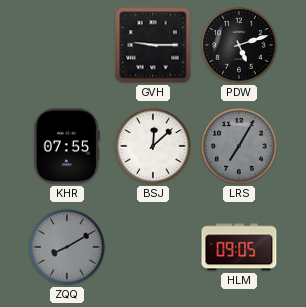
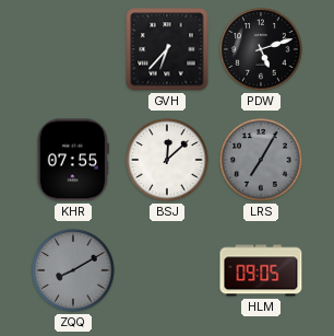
GVH: 9:15 -> 6:37
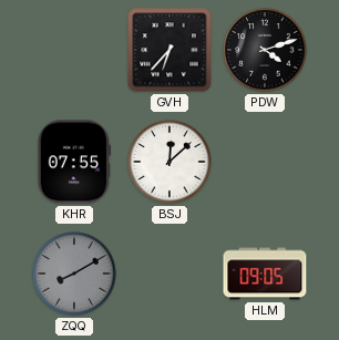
PDW: 5:12 -> 4:12
LRS: 7:05 -> none
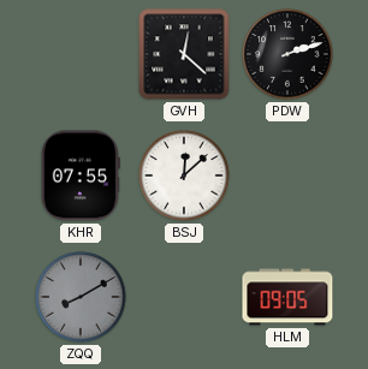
GVH: 6:37 -> 12:22
PDW: 4:12 -> 2:12
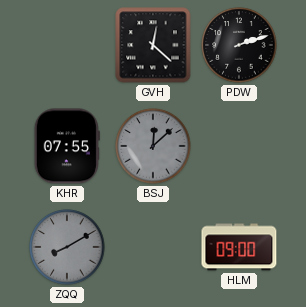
BSJ dial: white -> grey
HLM: 09:05 -> 09:00
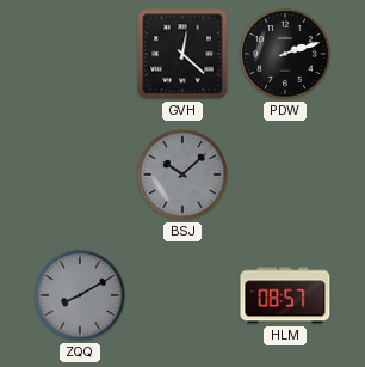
KHR: 07:55 -> none
BSJ: 12:08 -> 10:08
HLM: 09:00 -> 08:57
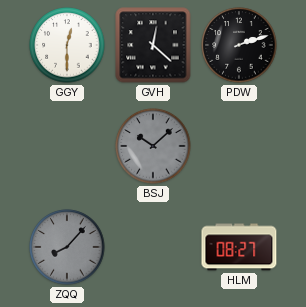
GGY: none -> 12:30
ZQQ: 8:10 -> 8:07
HLM: 08:57 -> 08:27
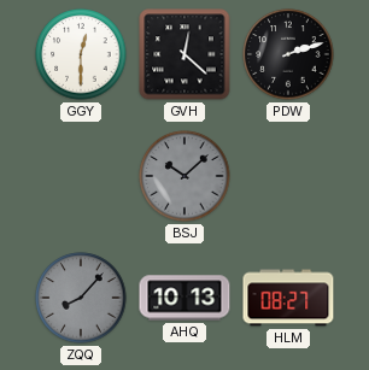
AHQ: none -> 10:13
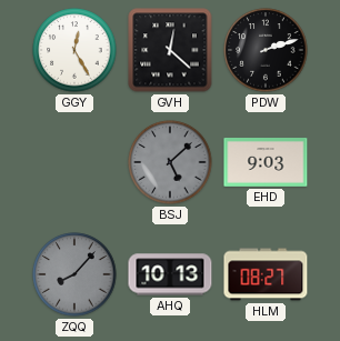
GGY: 12:30 -> 12:25
BSJ: 10:08 -> 5:08
EHD: none -> 9:03
